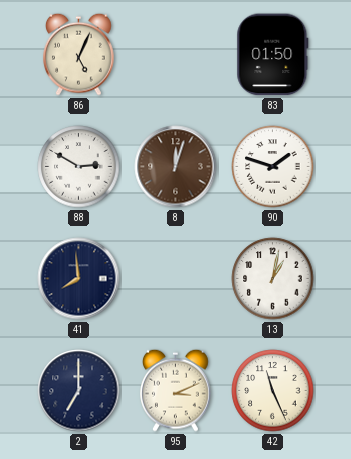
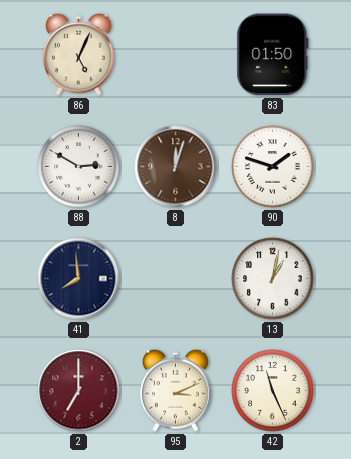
2 dial: navy -> burgundy
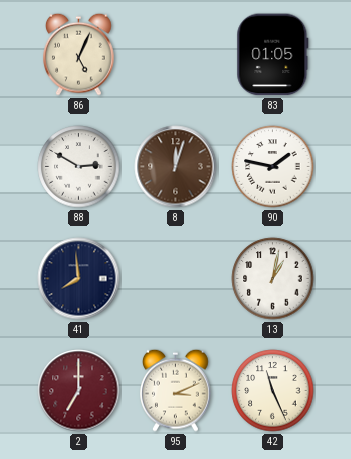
83: 01:50 -> 01:05
90: 1:48 -> 1:47
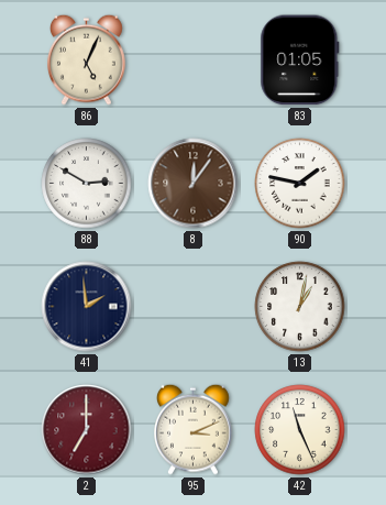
8: 12:03 -> 12:06
41: 7:59 -> 1:59
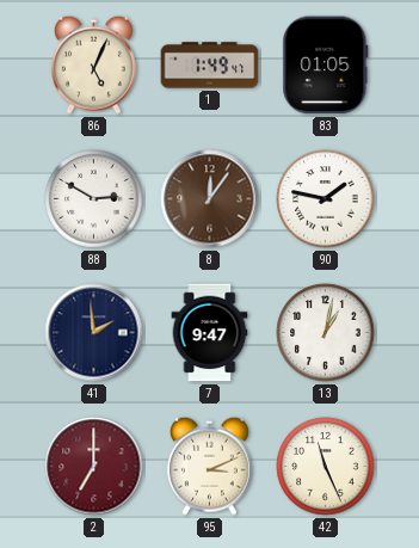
1: none -> 1:49
7: none -> 9:47
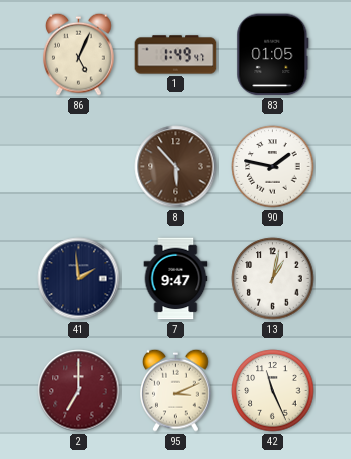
88: 2:50 -> none
8: 12:06 -> 5:53
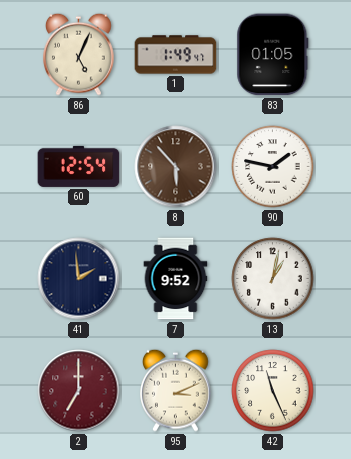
60: none -> 12:54
7: 9:47 -> 9:52
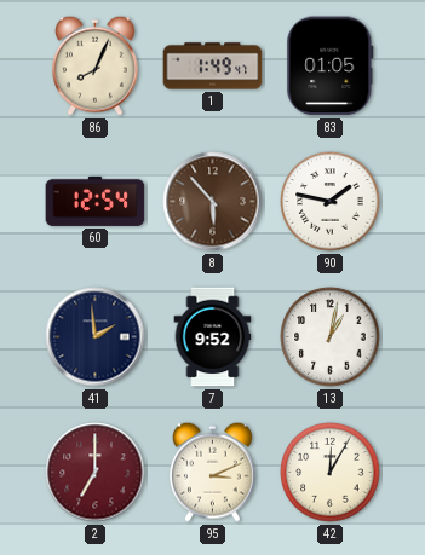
86: 5:04 -> 8:04
42: 11:26 -> 12:05
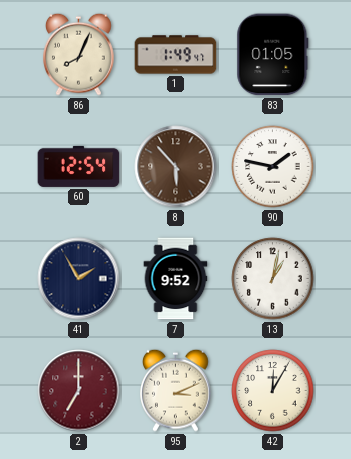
41: 1:59 -> 1:55
